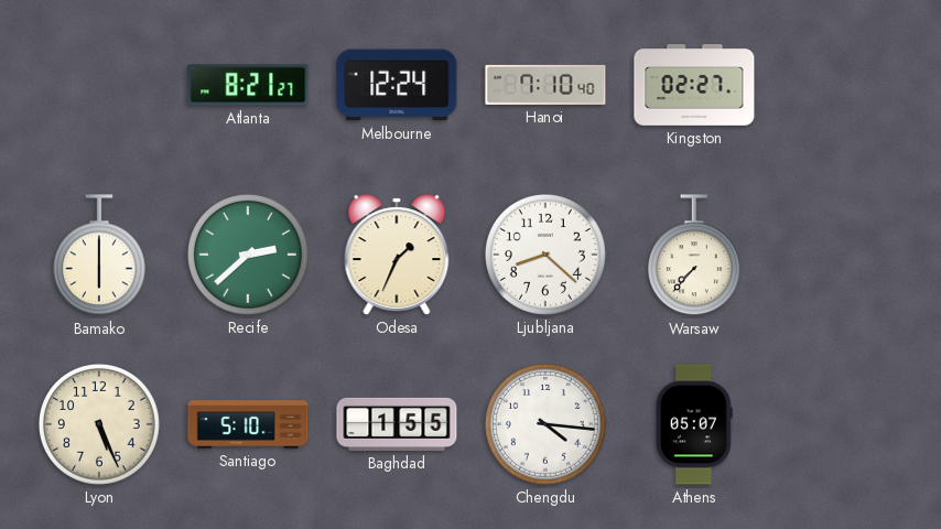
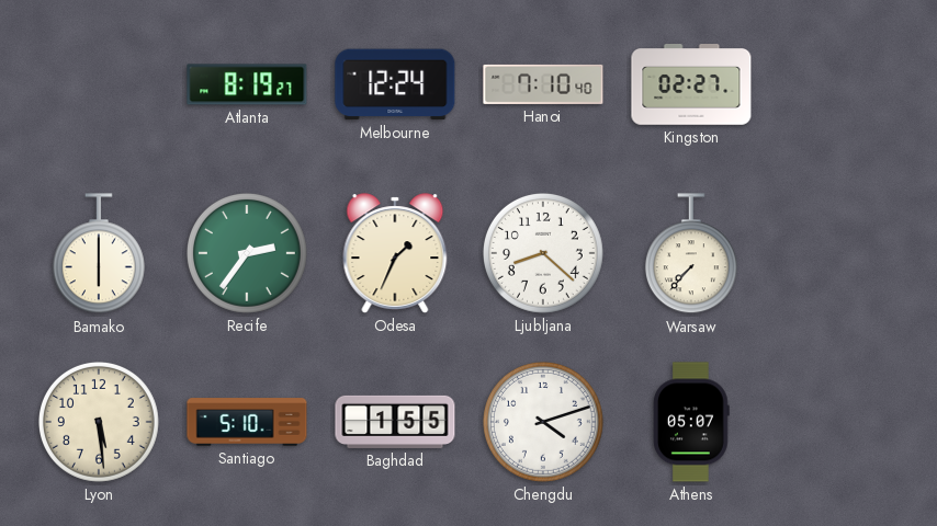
Atlanta: 8:21 -> 8:19
Recife: 2:38 -> 2:36
Lyon: 5:26 -> 5:29
Chengdu: 4:16 -> 4:12
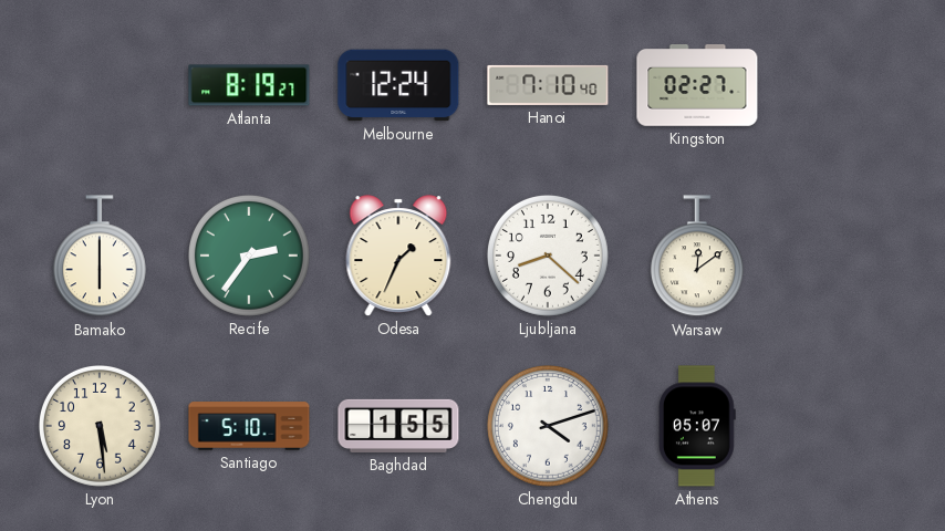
Warsaw: 7:37 -> 12:09
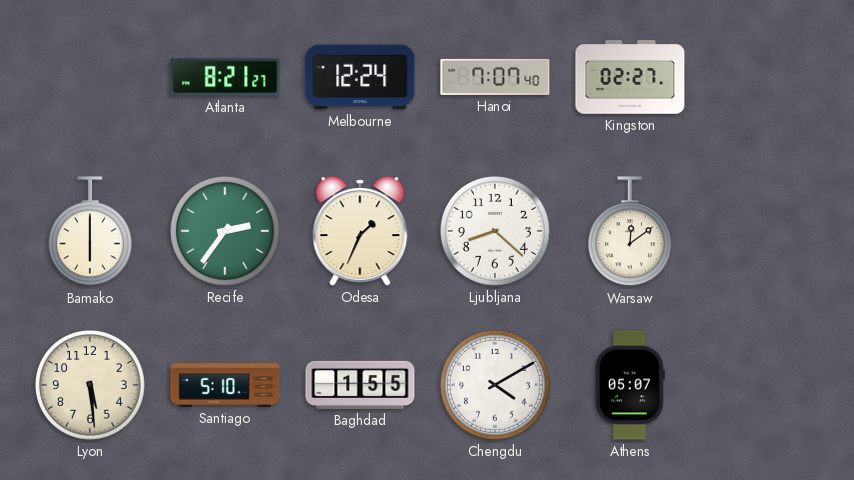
Atlanta: 8:19 -> 8:21
Hanoi: 7:10 -> 7:07
Chengdu: 4:12 -> 4:10
